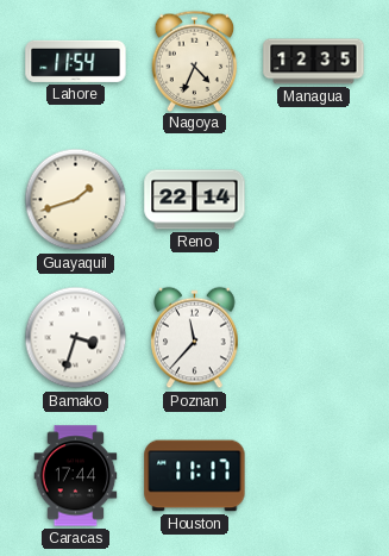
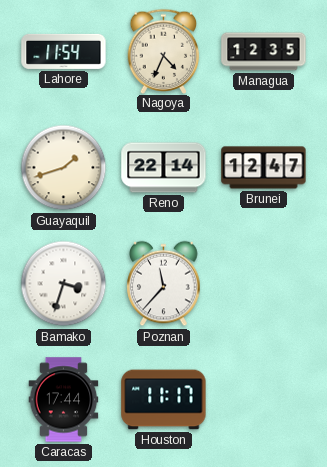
Brunei: none -> 12:47
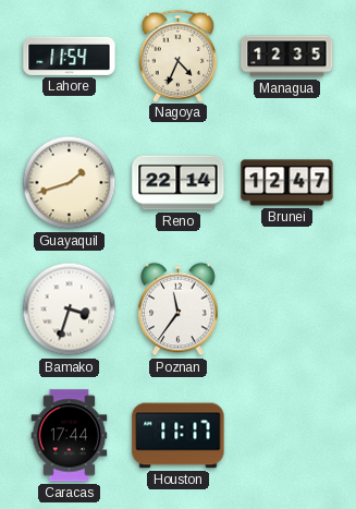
Poznan: 11:37 -> 11:36
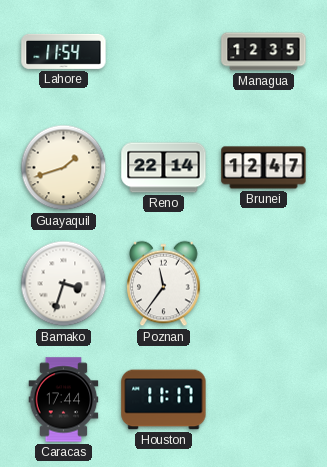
Nagoya: 4:34 -> none
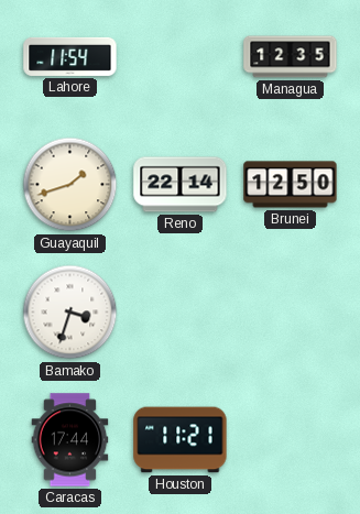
Brunei: 12:47 -> 12:50
Poznan: 11:36 -> none
Houston: 11:17 -> 11:21
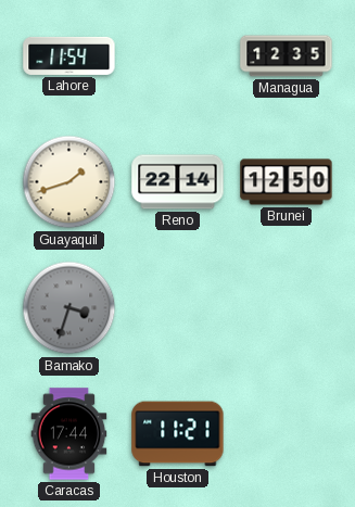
Bamako dial: white -> grey
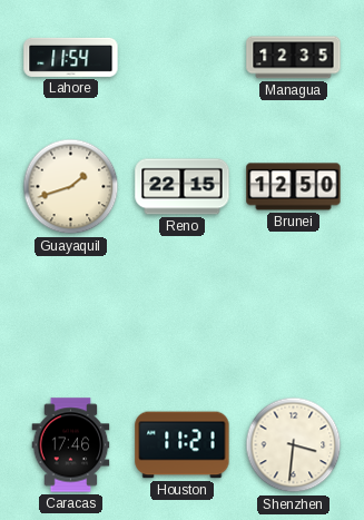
Reno: 22:14 -> 22:15
Bamako: 3:33 -> none
Caracas: 17:44 -> 17:46
Shenzhen: none -> 3:31
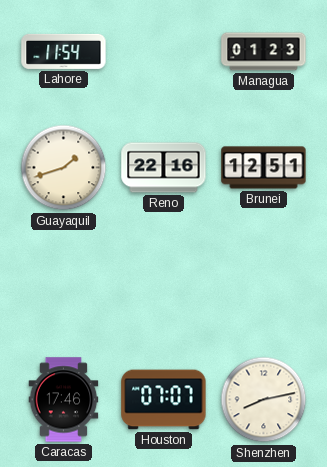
Managua: 12:35 -> 01:23
Reno: 22:15 -> 22:16
Brunei: 12:50 -> 12:51
Houston: 11:21 -> 07:07
Shenzhen: 3:31 -> 8:13
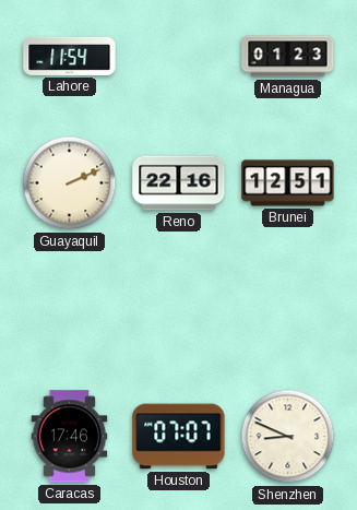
Guayaquil: 1:42 -> 2:11
Shenzhen: 8:13 -> 8:49
